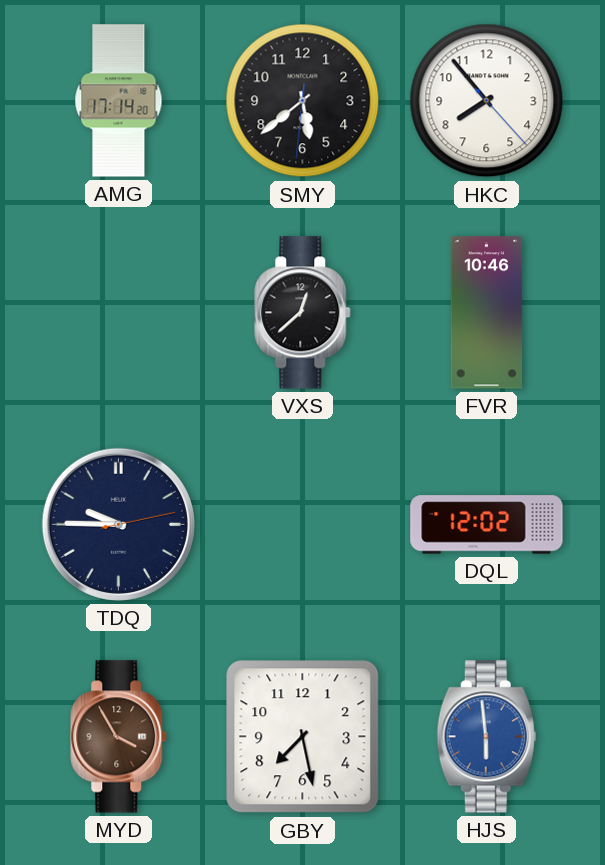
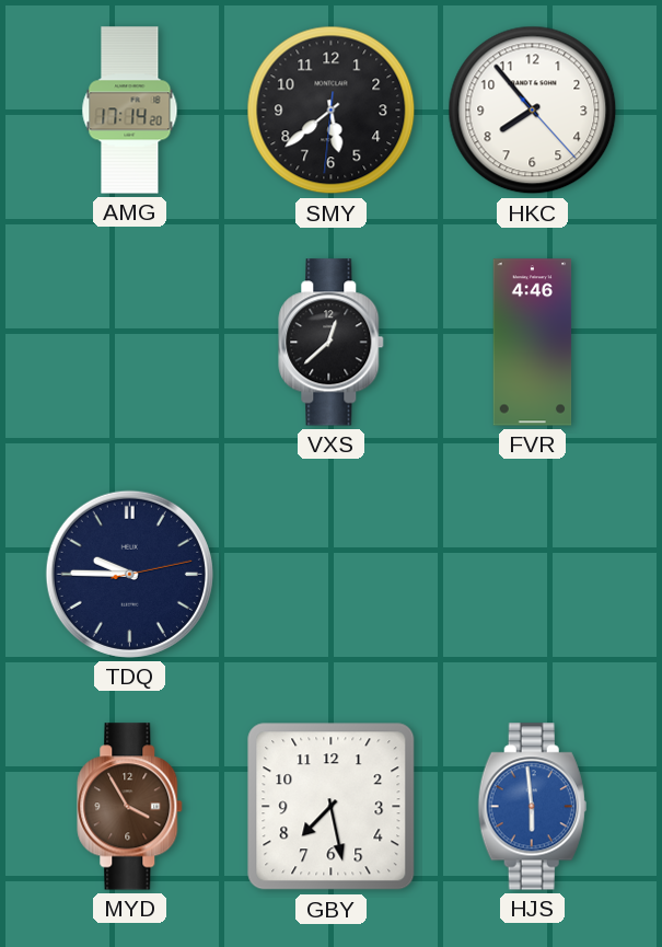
FVR: 10:46 -> 4:46
DQL: 12:02 -> none
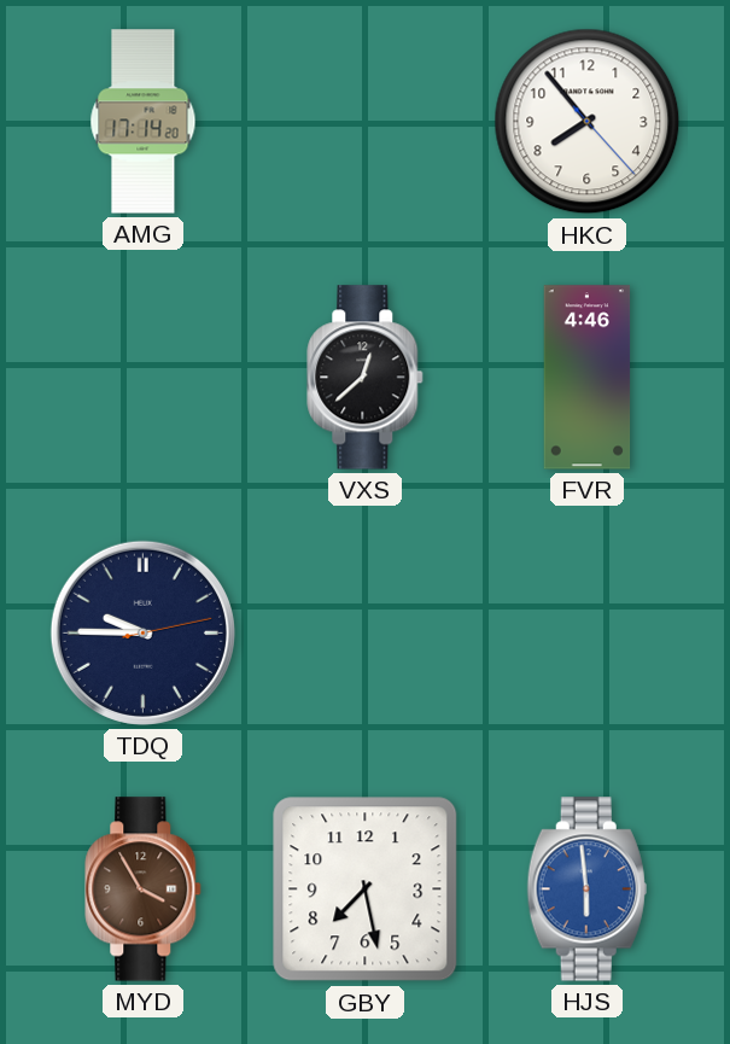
SMY: 5:38 -> none
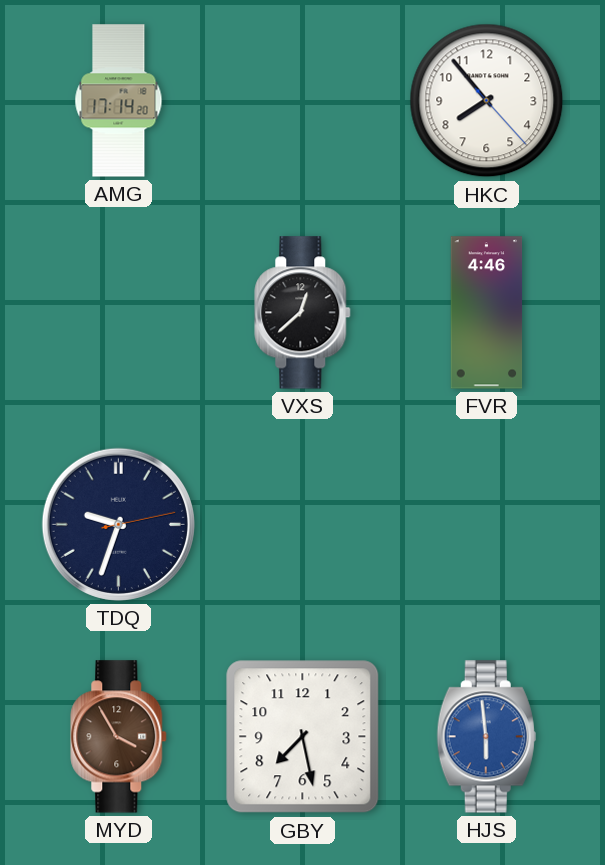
TDQ: 9:45 -> 9:33
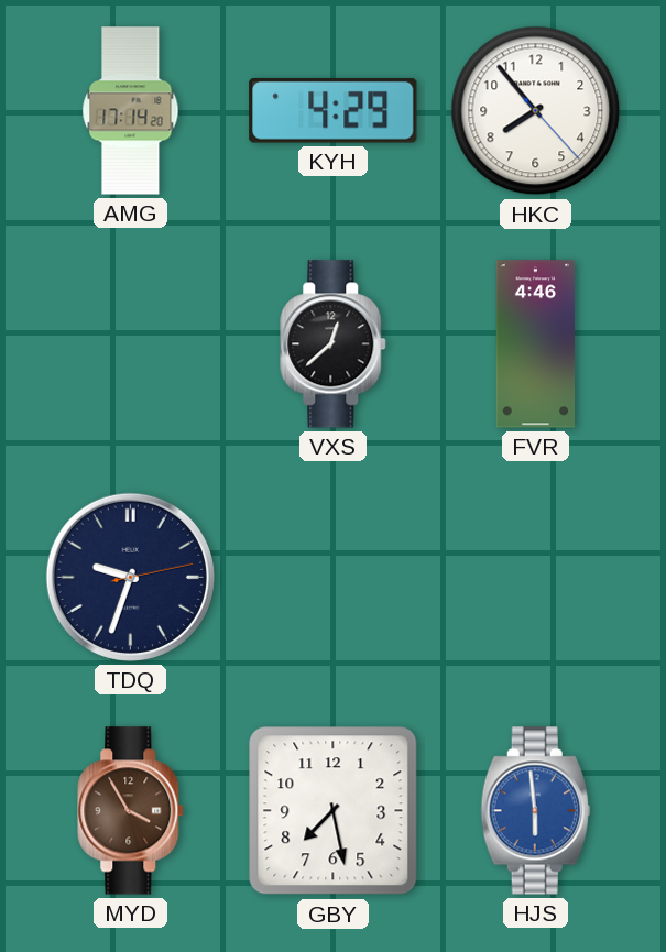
KYH: none -> 4:29
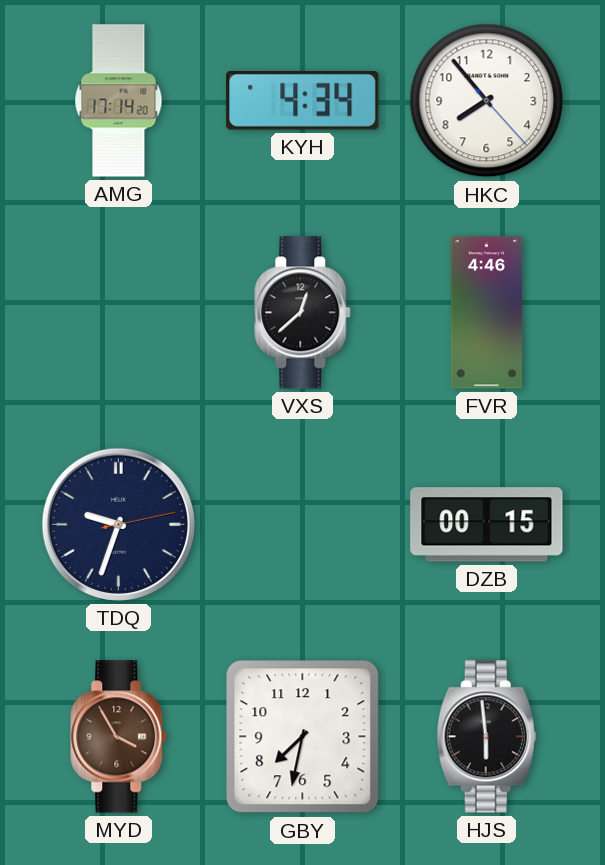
KYH: 4:29 -> 4:34
DZB: none -> 00:15
GBY: 7:28 -> 7:32
HJS dial: blue -> black
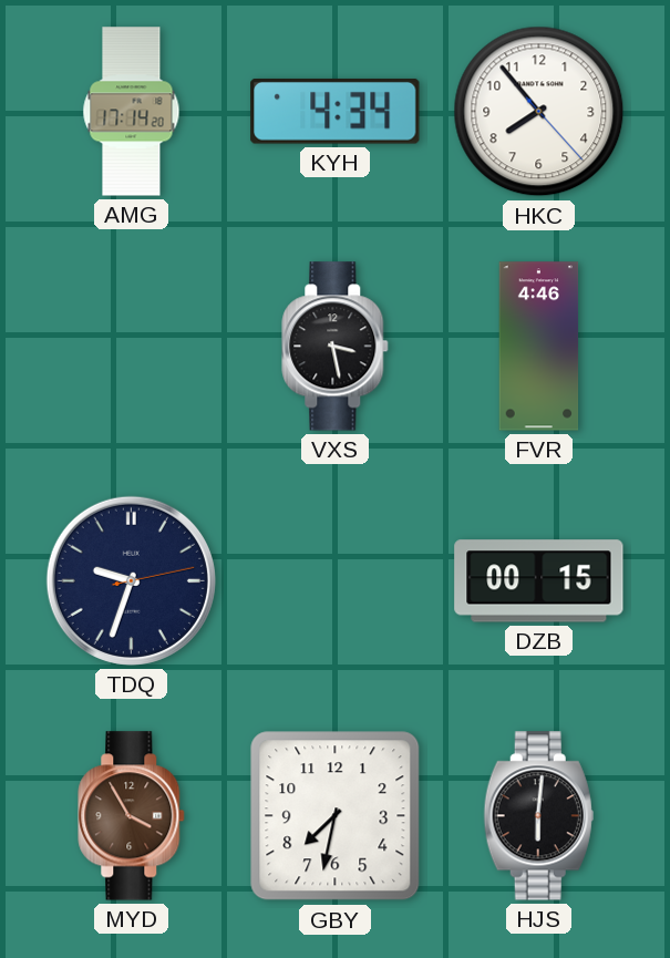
VXS: 12:38 -> 3:28
HJS: 5:59 -> 6:01
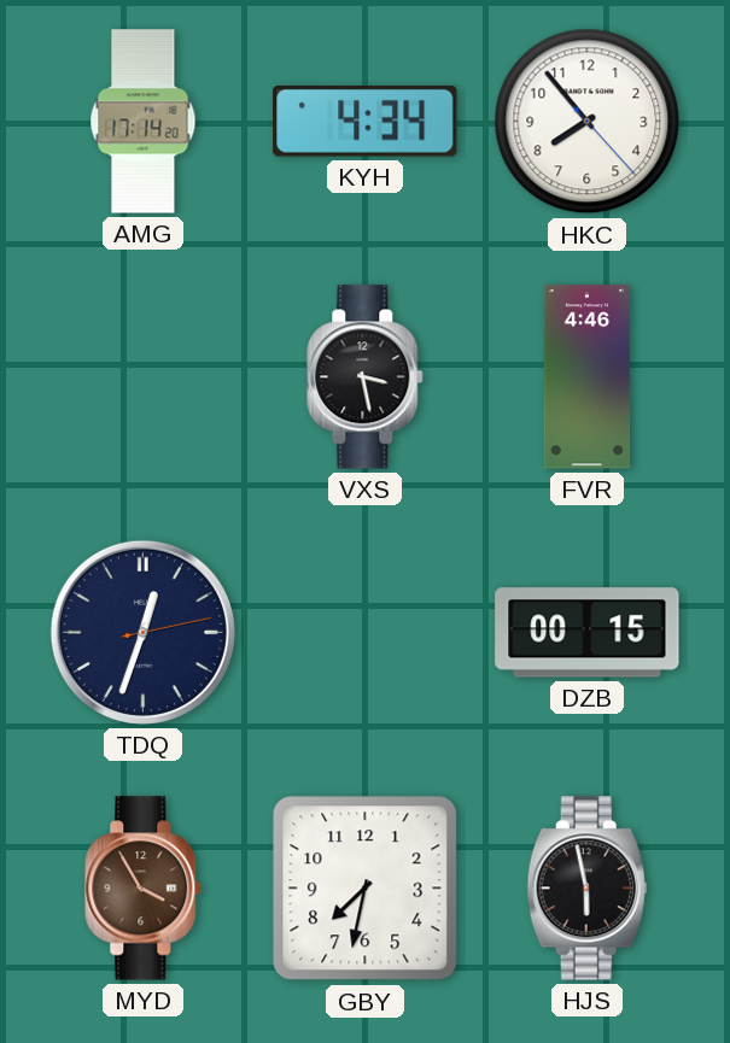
TDQ: 9:33 -> 12:33
HJS: 6:01 -> 5:58
